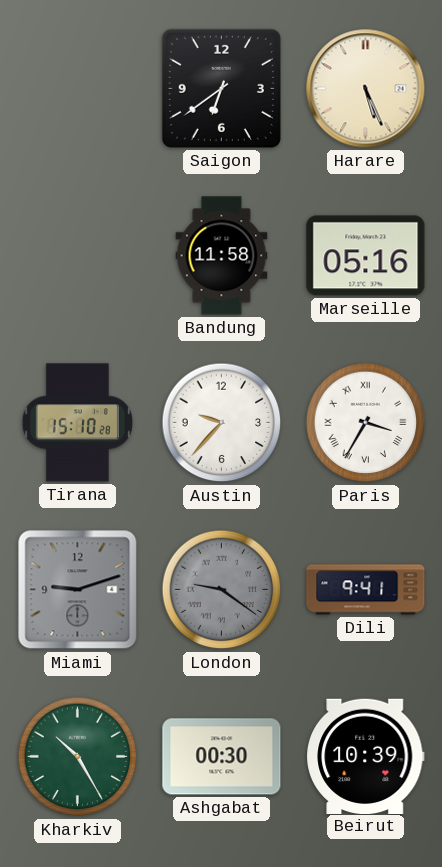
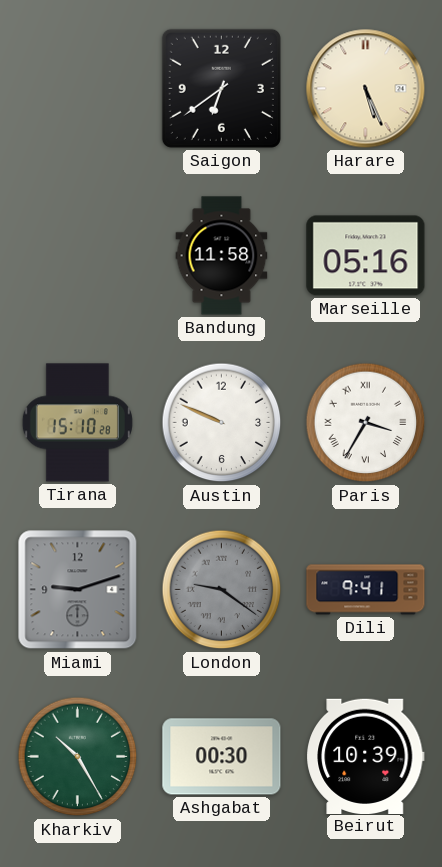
Austin: 9:37 -> 9:49
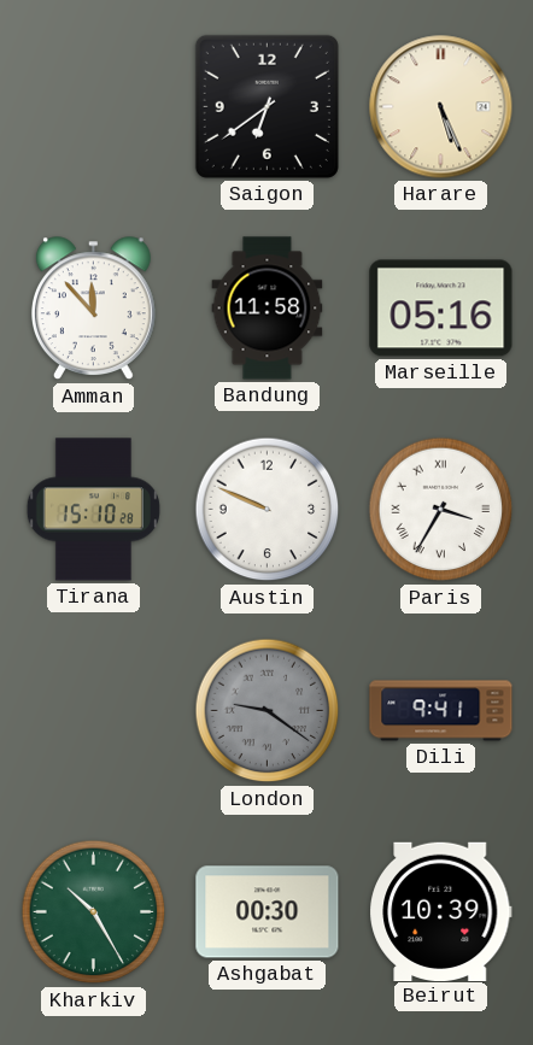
Amman: none -> 11:53
Miami: 9:12 -> none
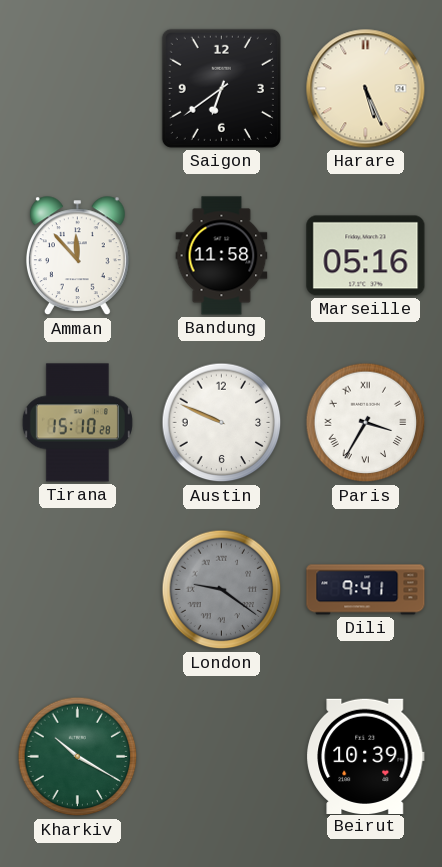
Kharkiv: 10:25 -> 10:20
Ashgabat: 00:30 -> none
